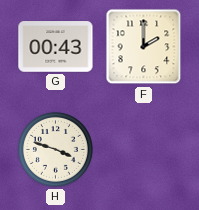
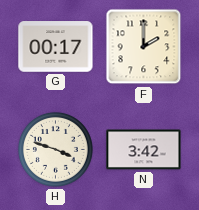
G: 00:43 -> 00:17
N: none -> 3:42
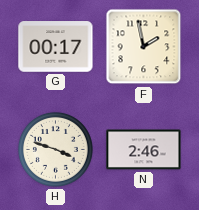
F: 2:00 -> 1:58
N: 3:42 -> 2:46
